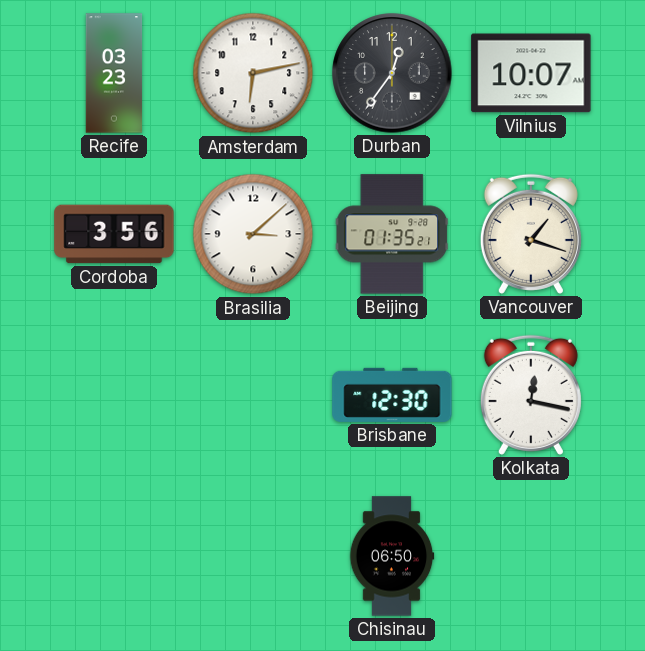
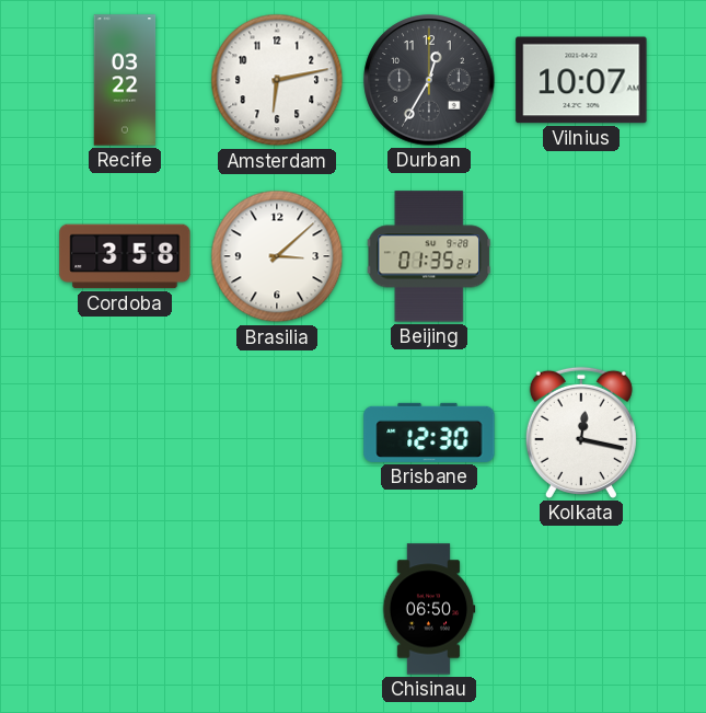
Recife: 03:23 -> 03:22
Durban: 12:36 -> 12:35
Cordoba: 3:56 -> 3:58
Vancouver: 1:18 -> none
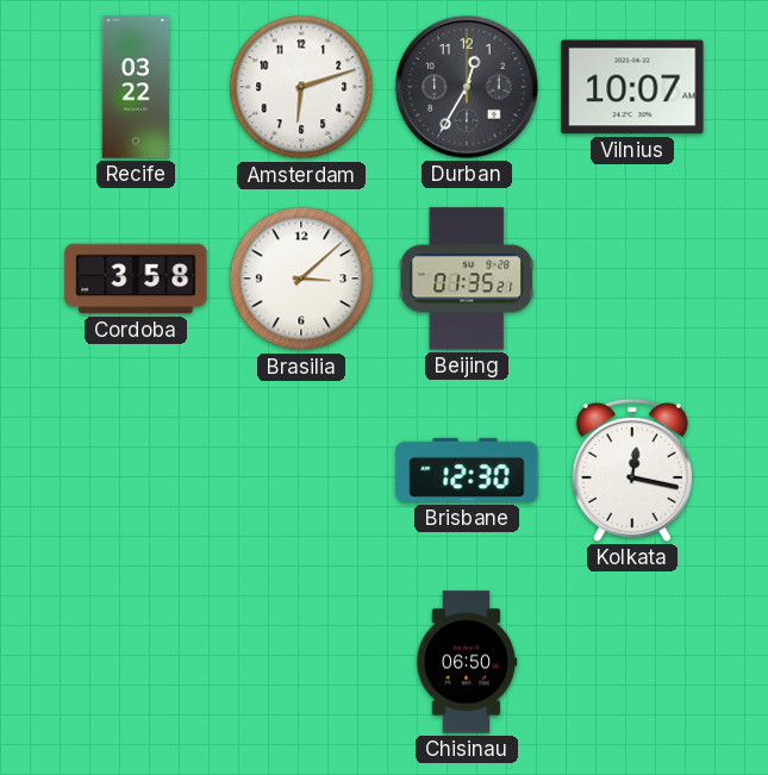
Amsterdam: 6:13 -> 6:12
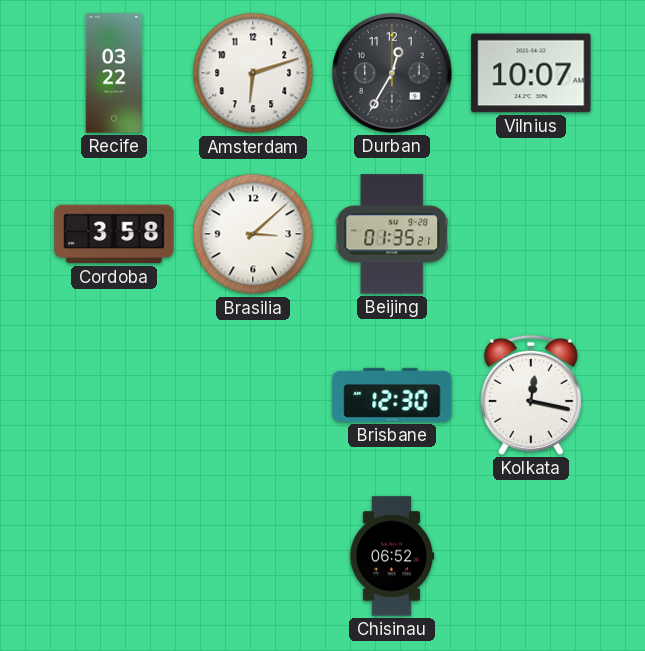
Chisinau: 06:50 -> 06:52
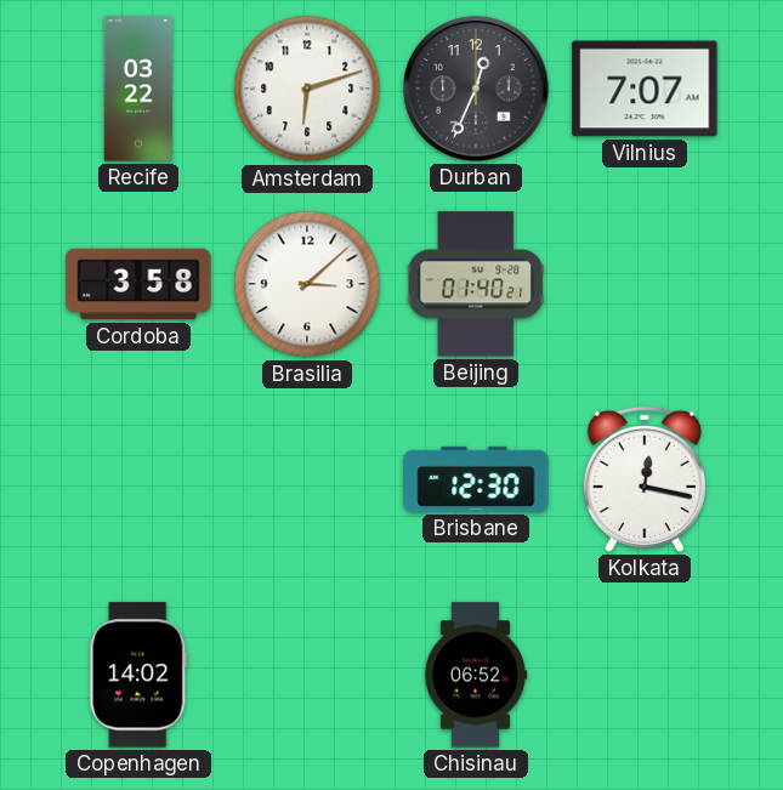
Durban: 12:35 -> 12:34
Vilnius: 10:07 -> 7:07
Beijing: 01:35 -> 01:40
Copenhagen: none -> 14:02
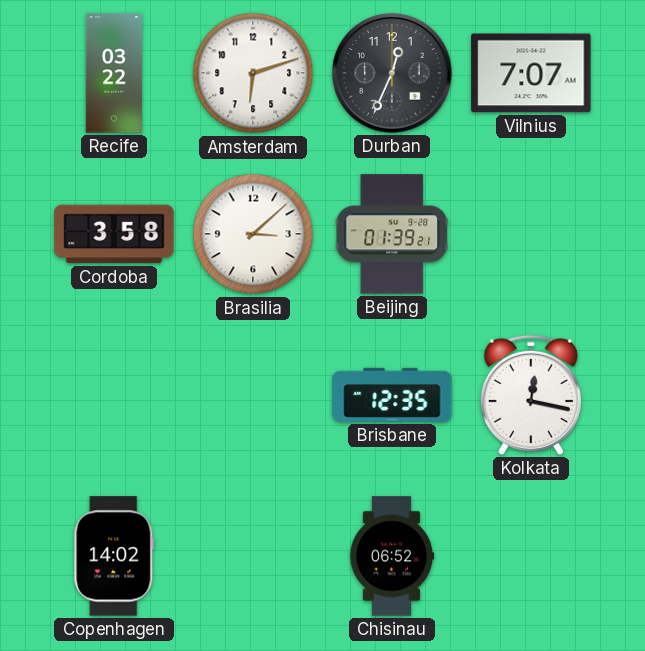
Beijing: 01:40 -> 01:39
Brisbane: 12:30 -> 12:35
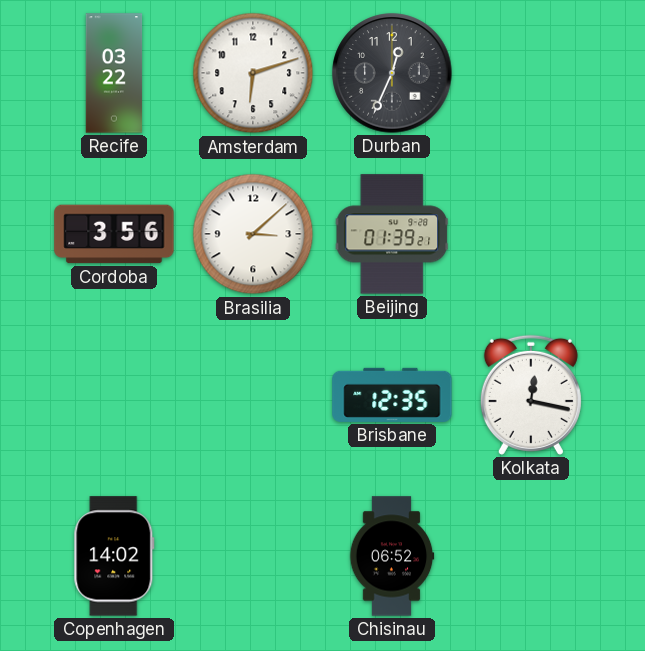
Vilnius: 7:07 -> none
Cordoba: 3:58 -> 3:56
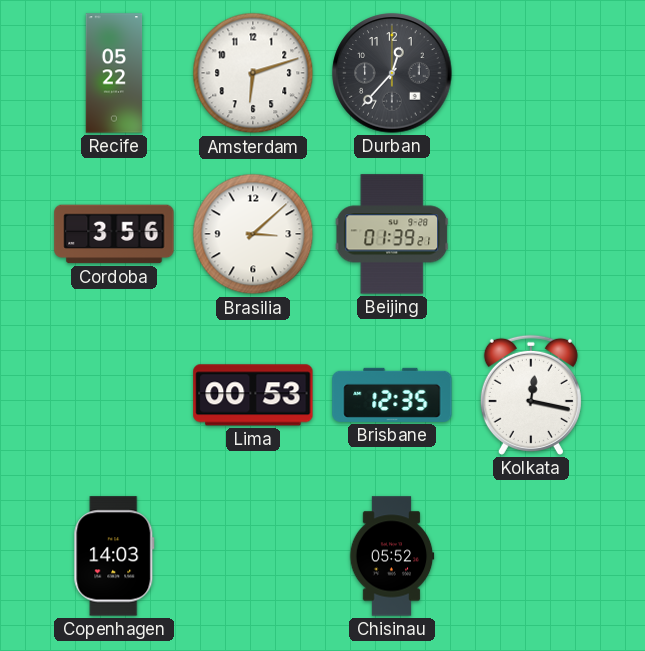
Recife: 03:22 -> 05:22
Durban: 12:34 -> 12:37
Lima: none -> 00:53
Copenhagen: 14:02 -> 14:03
Chisinau: 06:52 -> 05:52
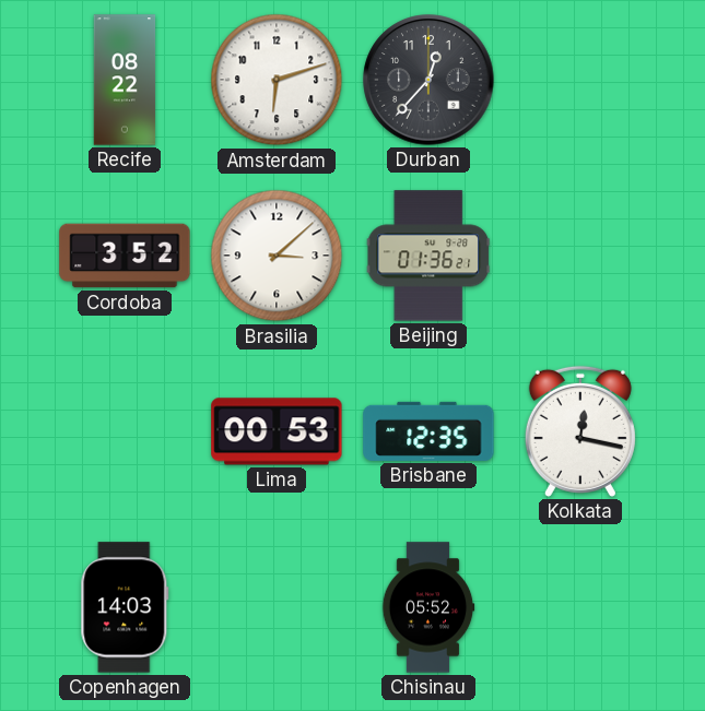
Recife: 05:22 -> 08:22
Cordoba: 3:56 -> 3:52
Beijing: 01:39 -> 01:36
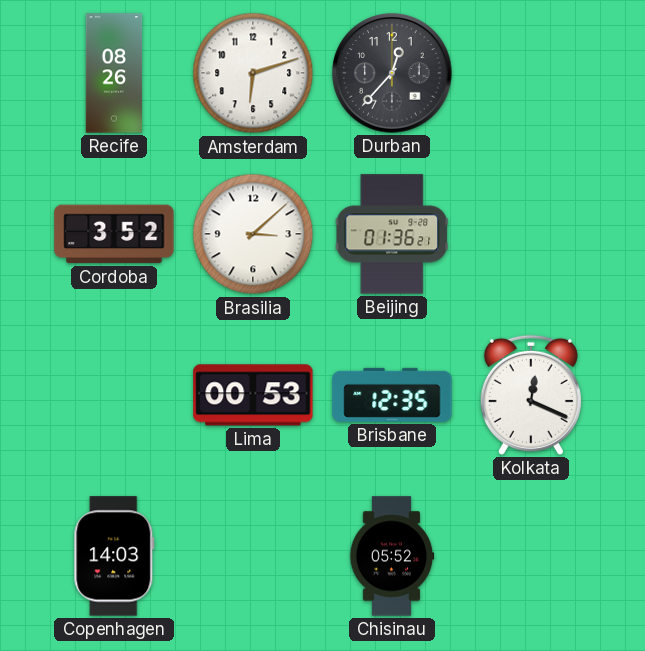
Recife: 08:22 -> 08:26
Kolkata: 12:17 -> 12:19
